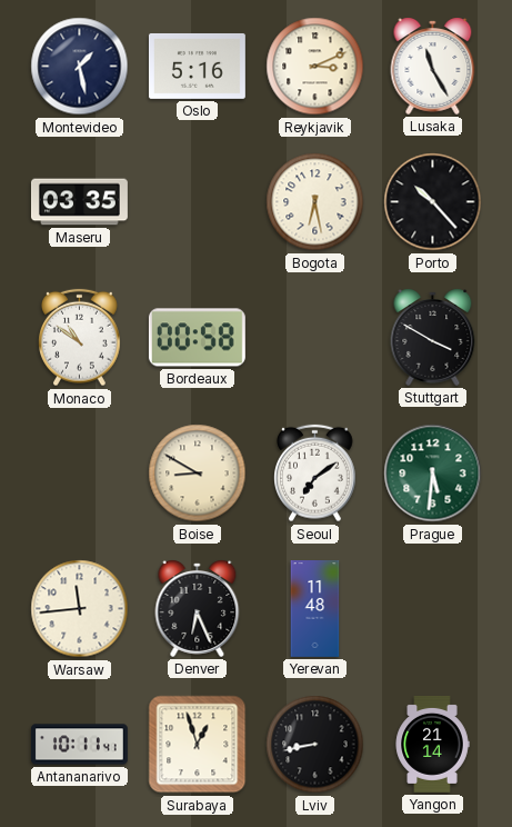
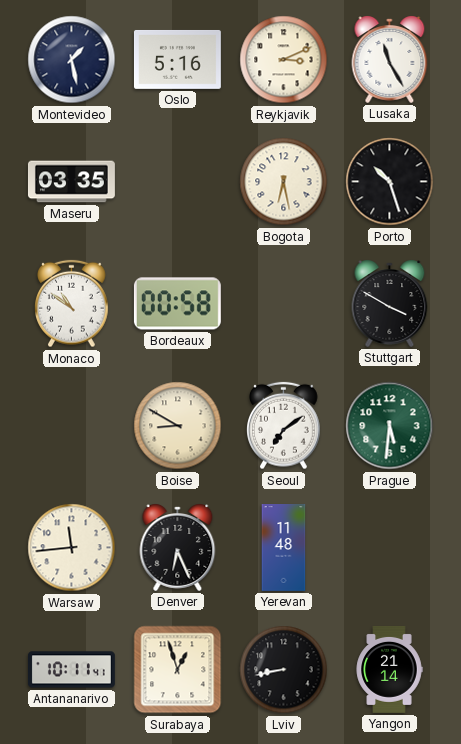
Porto: 10:23 -> 10:27
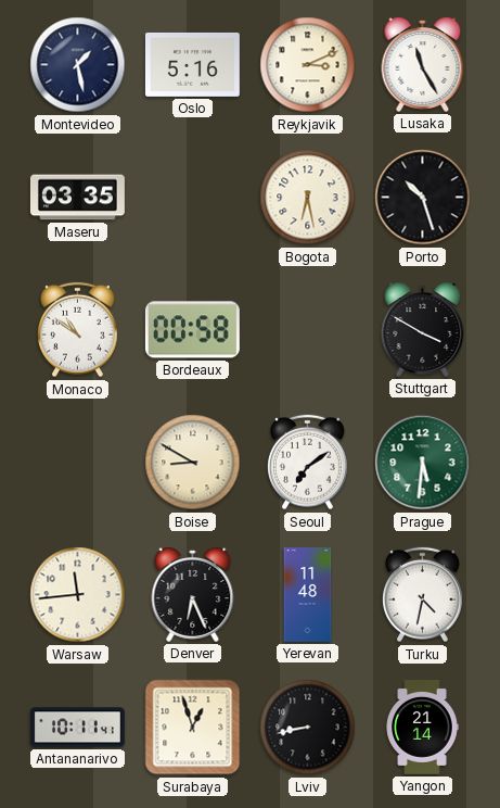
Turku: none -> 4:32
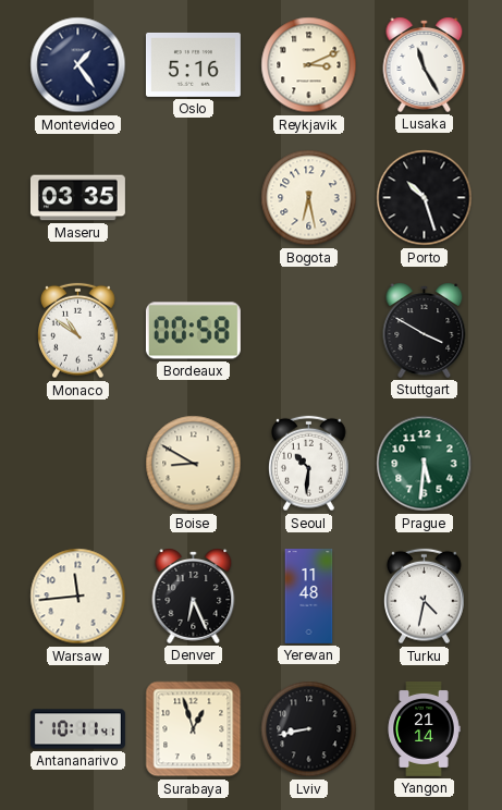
Montevideo: 1:28 -> 1:24
Seoul: 7:09 -> 10:31
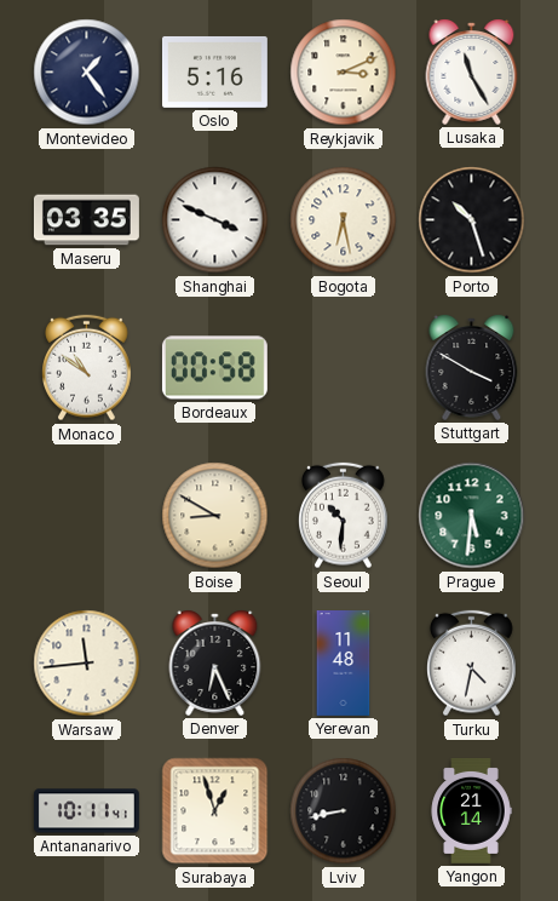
Shanghai: none -> 3:49
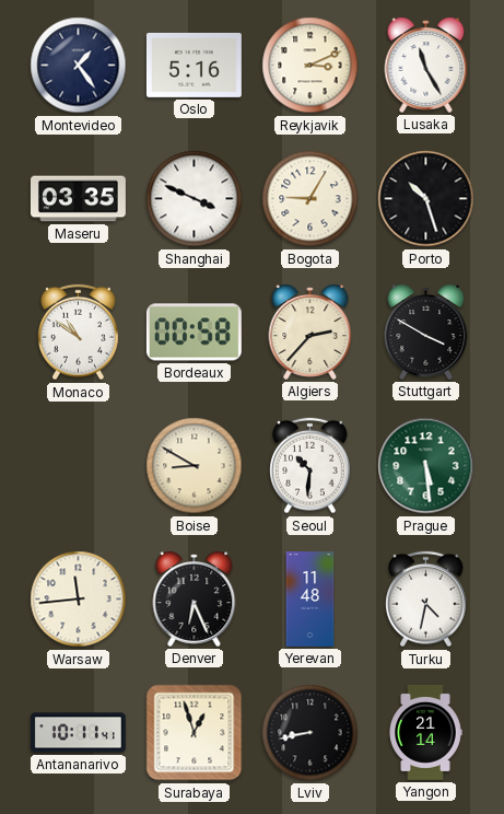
Bogota: 6:28 -> 9:05
Algiers: none -> 2:37
Prague: 5:31 -> 5:29
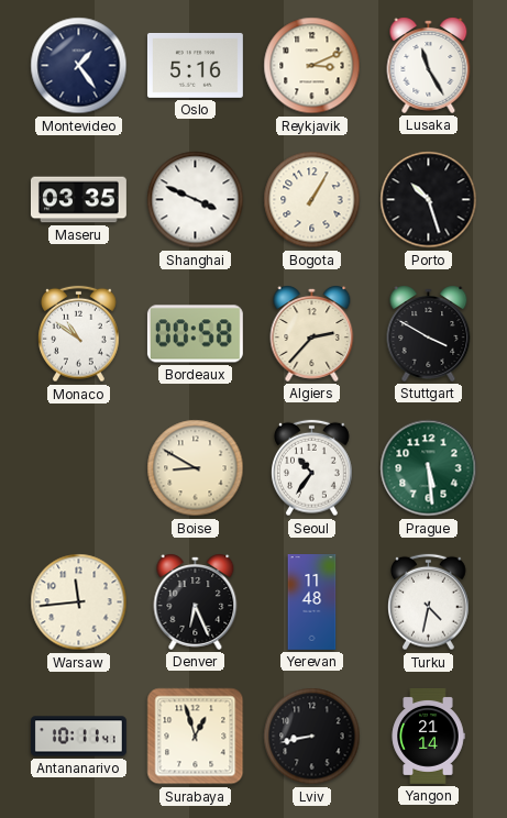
Bogota: 9:05 -> 1:05
Seoul: 10:31 -> 10:36
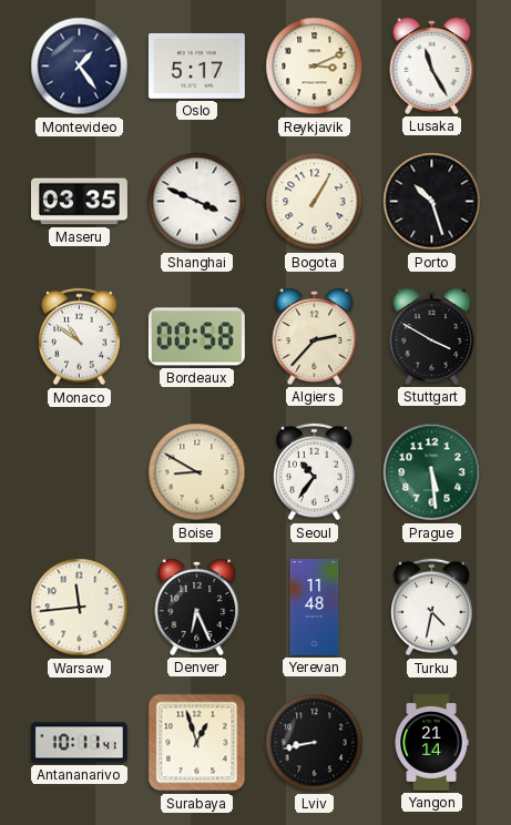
Oslo: 5:16 -> 5:17
